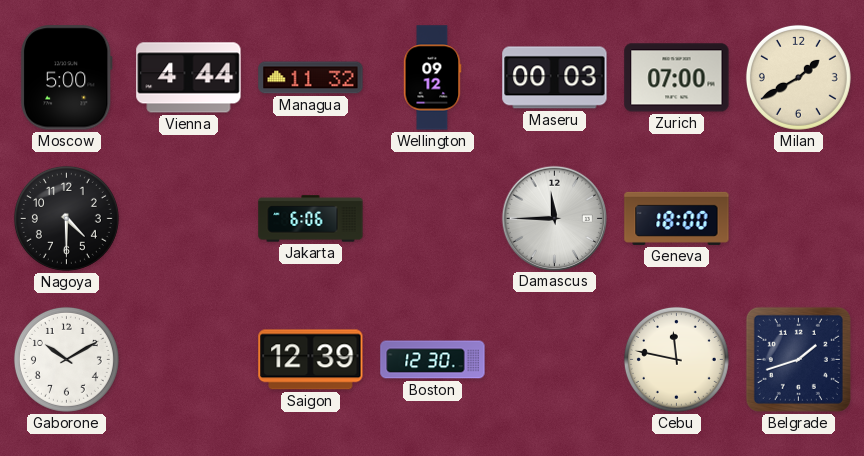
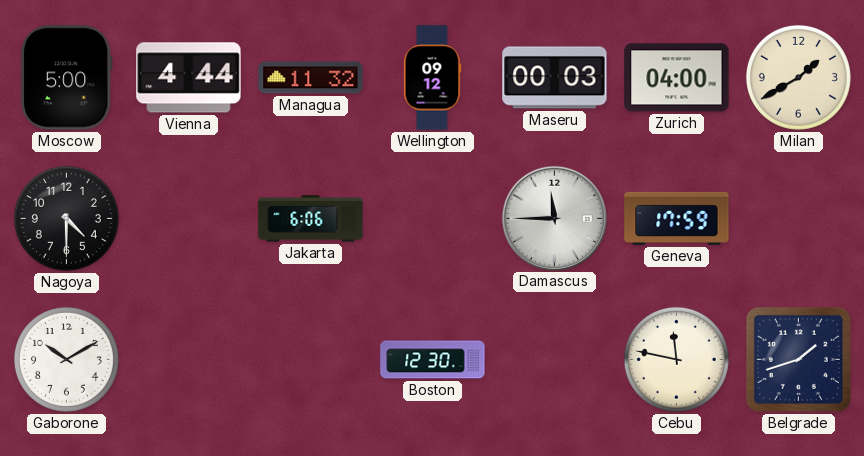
Zurich: 07:00 -> 04:00
Geneva: 18:00 -> 17:59
Saigon: 12:39 -> none
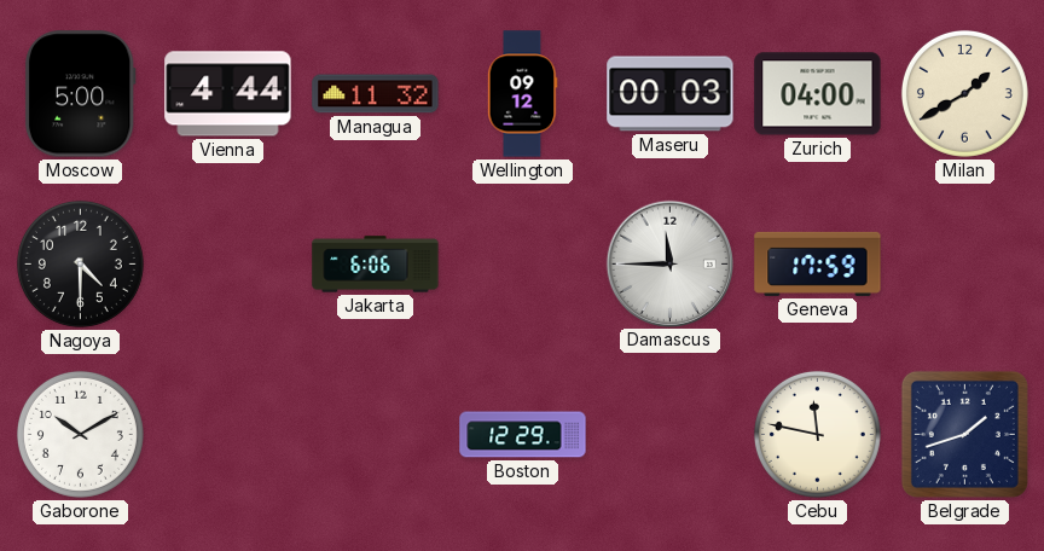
Boston: 12:30 -> 12:29
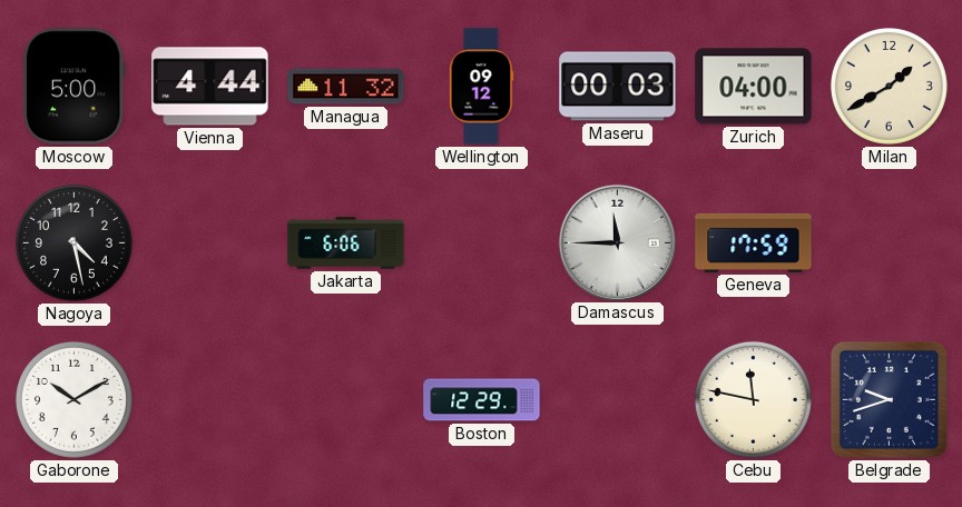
Nagoya: 4:30 -> 4:28
Belgrade: 1:42 -> 9:42
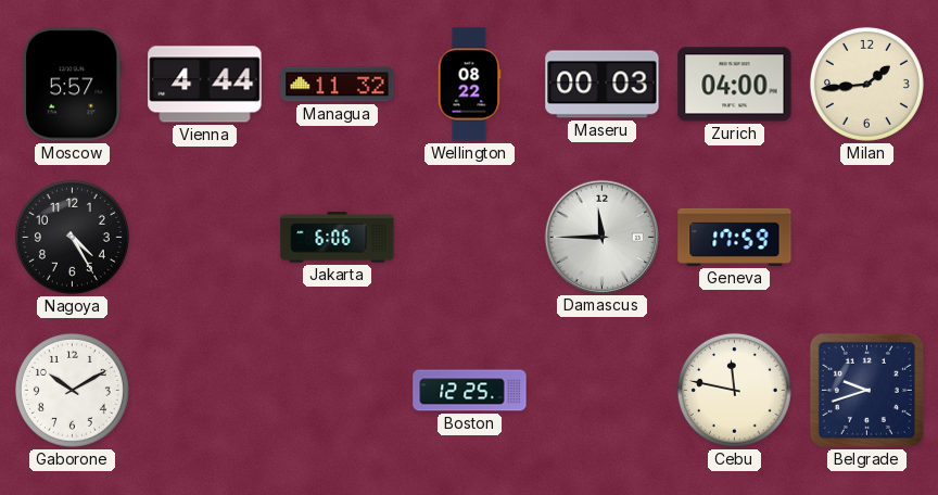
Moscow: 5:00 -> 5:57
Wellington: 09:12 -> 08:22
Milan: 1:40 -> 1:44
Nagoya: 4:28 -> 4:25
Boston: 12:29 -> 12:25
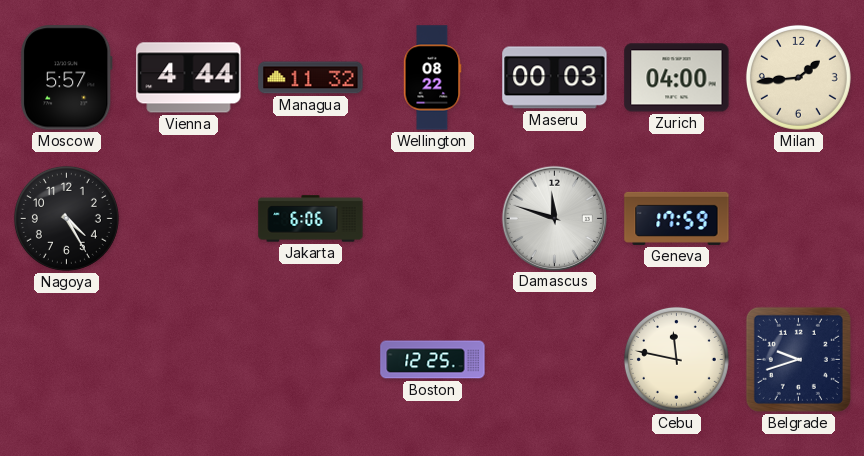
Damascus: 11:45 -> 11:48
Gaborone: 10:10 -> none
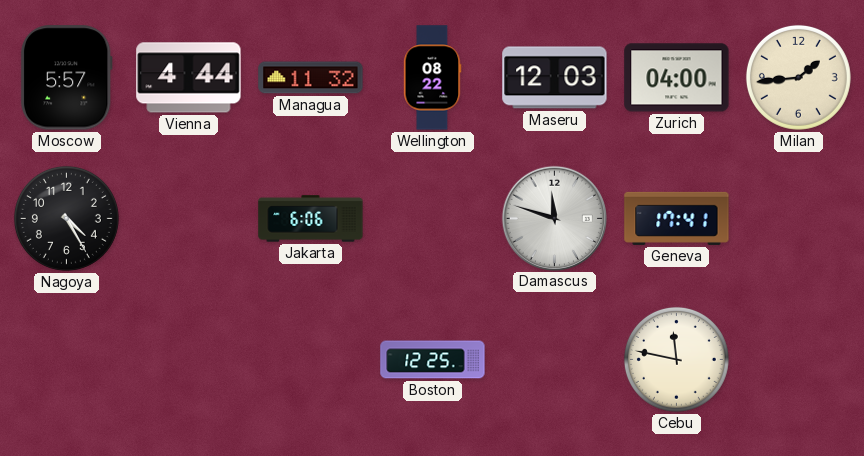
Maseru: 00:03 -> 12:03
Geneva: 17:59 -> 17:41
Belgrade: 9:42 -> none
